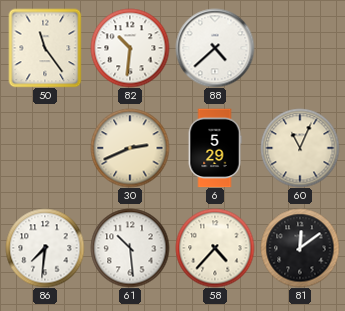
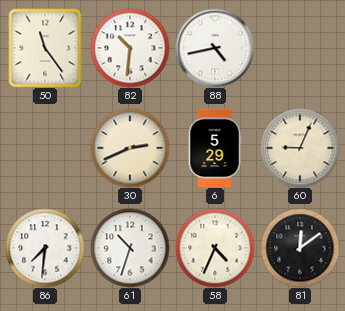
88: 4:38 -> 4:43
60: 11:04 -> 9:04
61: 10:29 -> 10:33
58: 4:37 -> 4:34
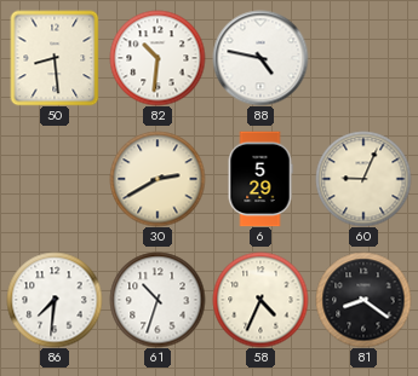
50: 11:24 -> 8:29
88: 4:43 -> 4:47
30: 2:41 -> 2:40
81: 12:09 -> 8:21
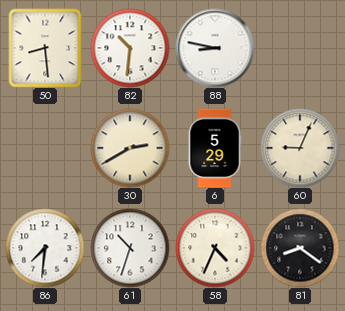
88: 4:47 -> 8:47
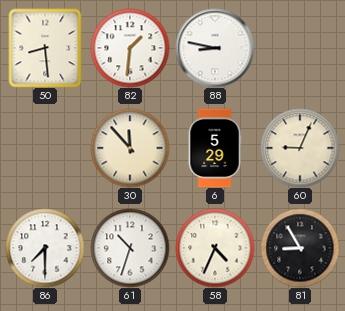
82: 10:31 -> 1:31
30: 2:40 -> 11:53
86: 7:31 -> 7:30
81: 8:21 -> 8:55
